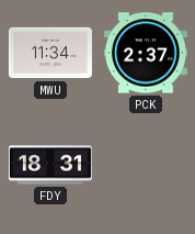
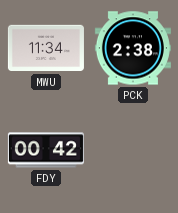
PCK: 2:37 -> 2:38
FDY: 18:31 -> 00:42
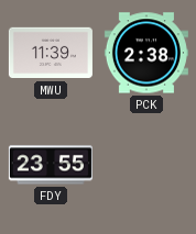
MWU: 11:34 -> 11:39
FDY: 00:42 -> 23:55
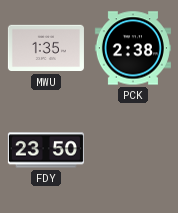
MWU: 11:39 -> 1:35
FDY: 23:55 -> 23:50
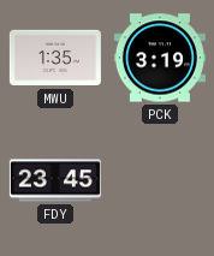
PCK: 2:38 -> 3:19
FDY: 23:50 -> 23:45
